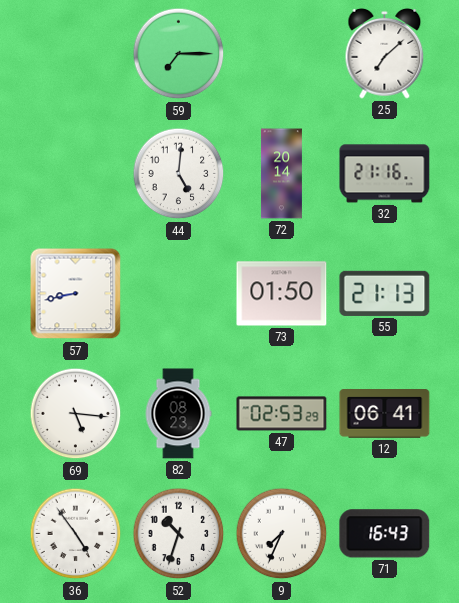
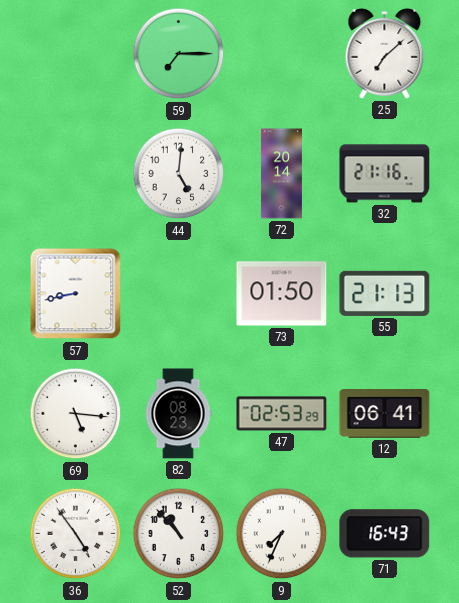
52: 10:33 -> 10:53
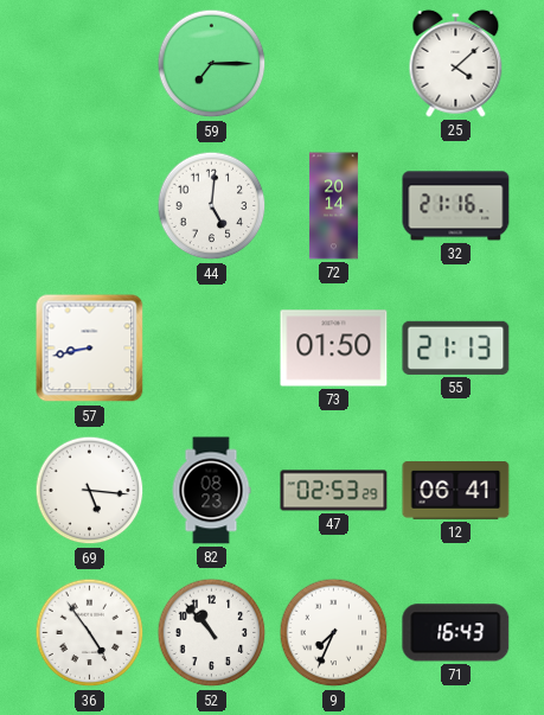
25: 7:08 -> 4:08
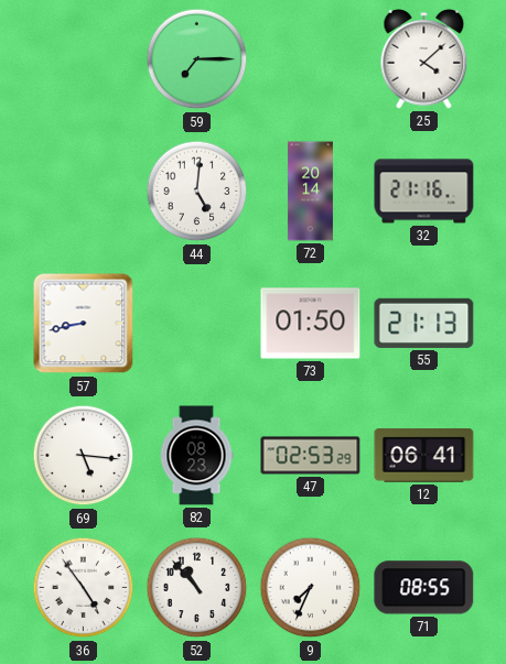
71: 16:43 -> 08:55
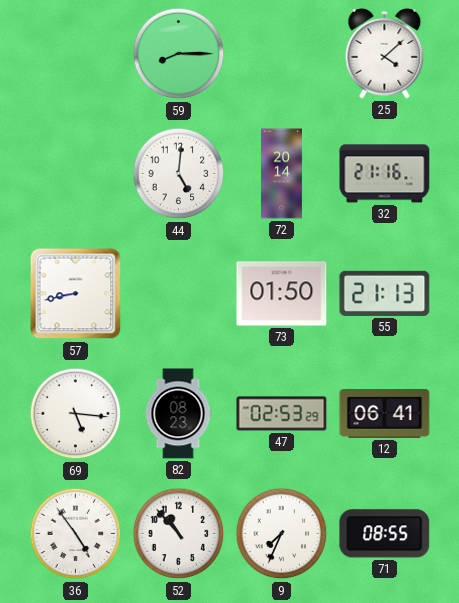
59: 7:15 -> 8:15
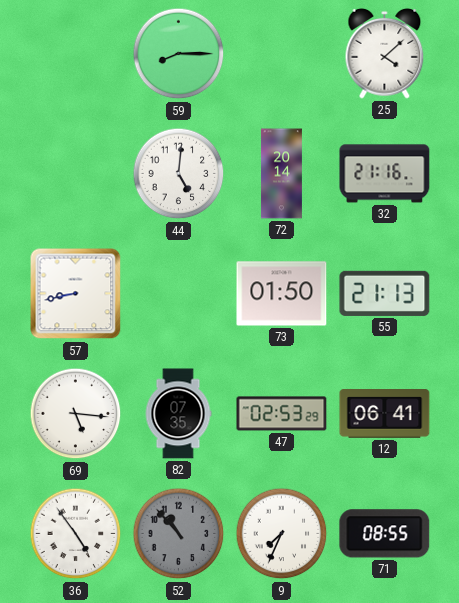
82: 08:23 -> 07:35
52 dial: white -> grey
